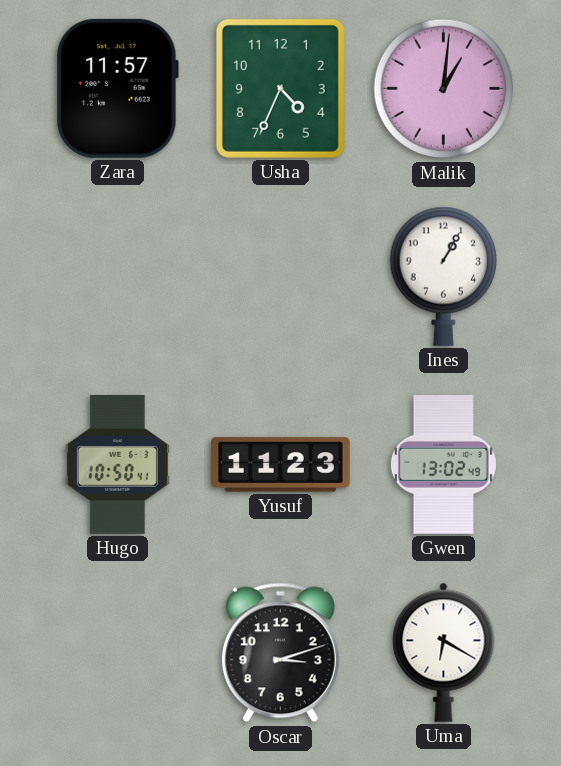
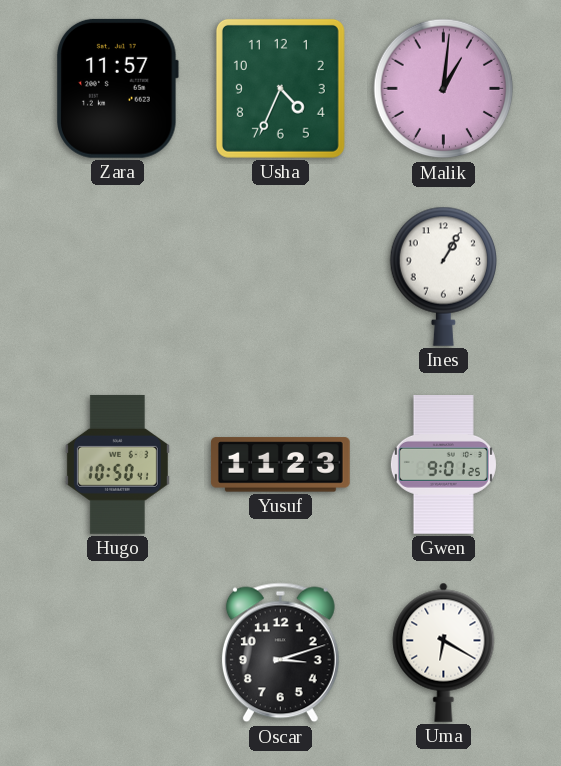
Gwen: 13:02 -> 9:01
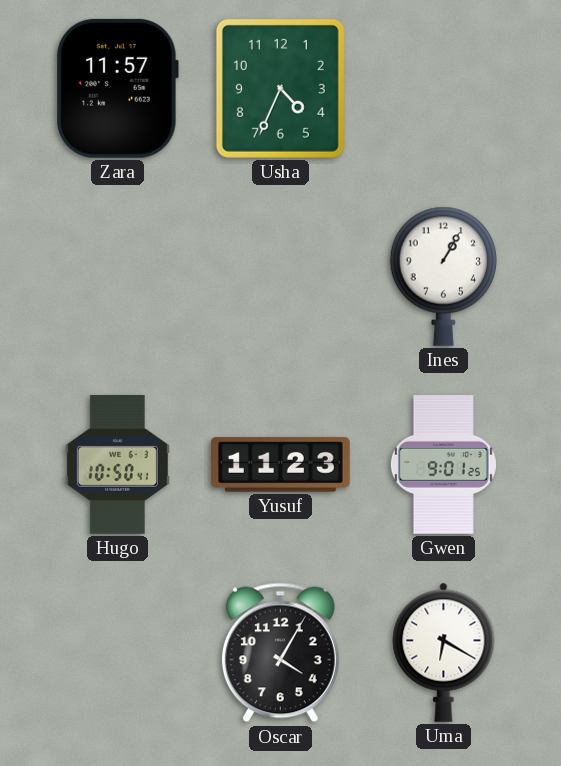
Malik: 1:01 -> none
Oscar: 3:12 -> 4:05
